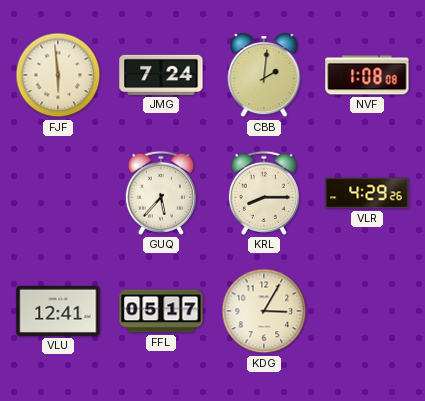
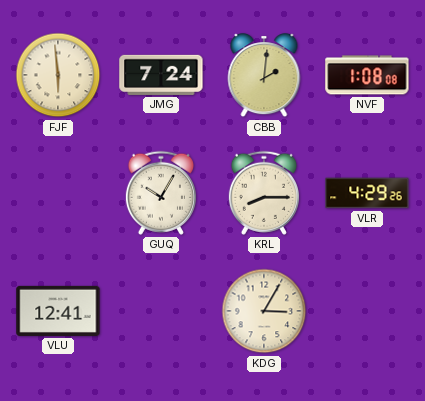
GUQ: 5:37 -> 10:05
FFL: 05:17 -> none
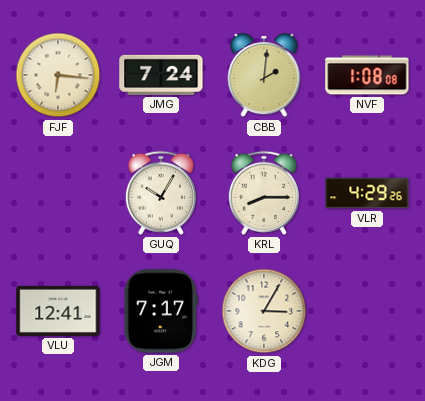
FJF: 5:59 -> 6:16
JGM: none -> 7:17
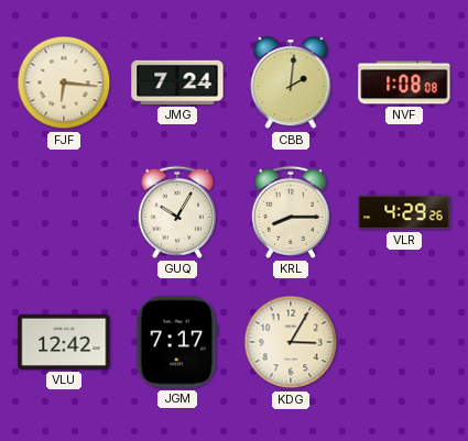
VLU: 12:41 -> 12:42
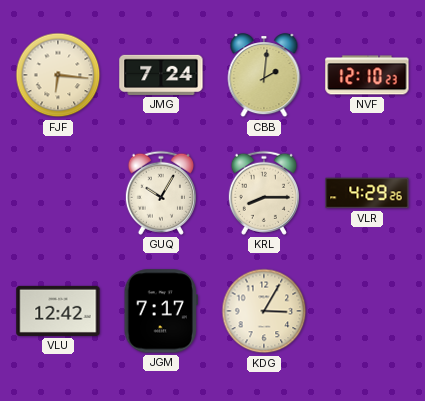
NVF: 1:08 -> 12:10
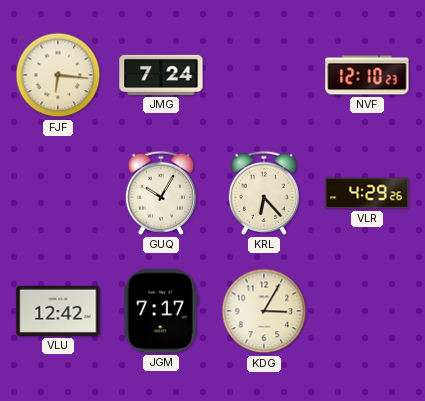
CBB: 2:01 -> none
KRL: 8:15 -> 6:23
